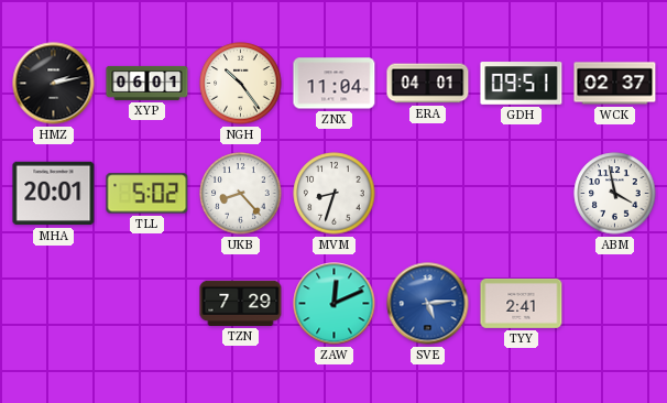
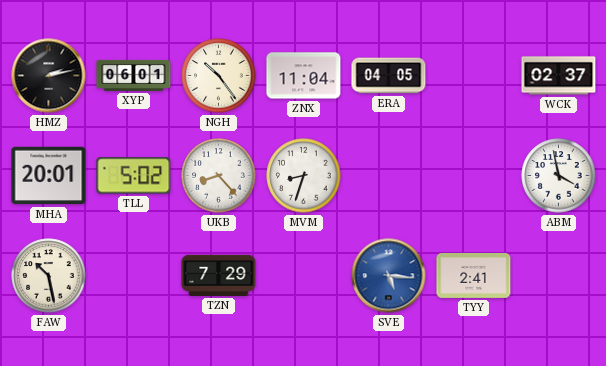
ERA: 04:01 -> 04:05
GDH: 09:51 -> none
FAW: none -> 10:28
ZAW: 12:11 -> none
SVE: 5:14 -> 5:16
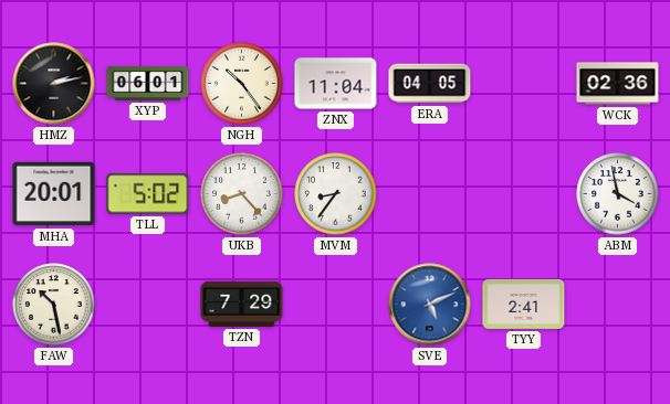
WCK: 02:37 -> 02:36
MVM: 8:33 -> 8:36
SVE: 5:16 -> 5:11
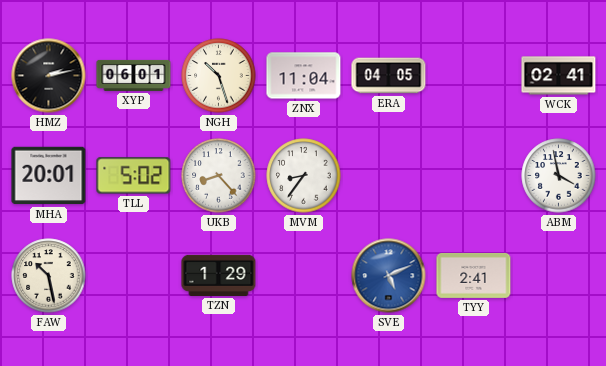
NGH: 10:24 -> 10:27
WCK: 02:36 -> 02:41
TZN: 7:29 -> 1:29
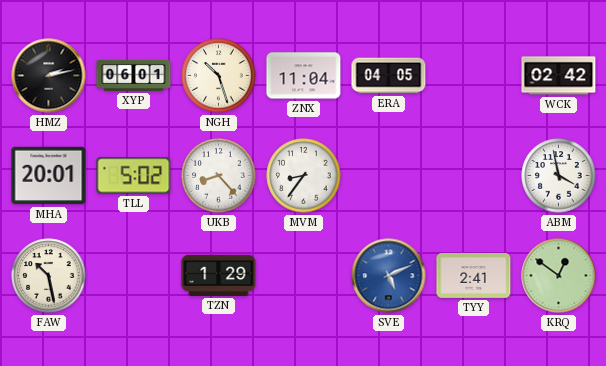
WCK: 02:41 -> 02:42
KRQ: none -> 12:51
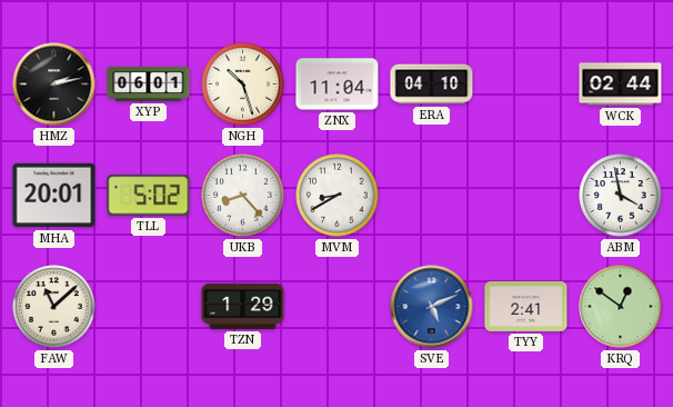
ERA: 04:05 -> 04:10
WCK: 02:42 -> 02:44
MVM: 8:36 -> 8:40
FAW: 10:28 -> 11:08
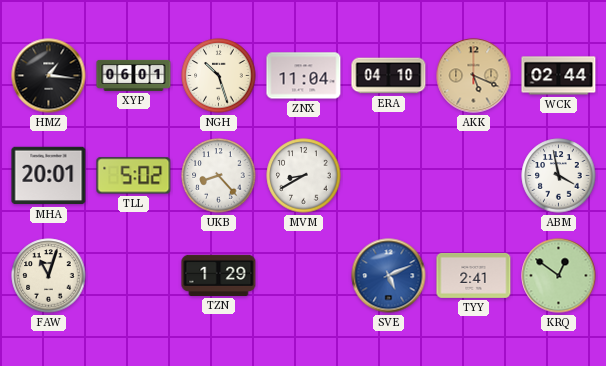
HMZ: 2:13 -> 1:16
AKK: none -> 5:19
FAW: 11:08 -> 11:03
